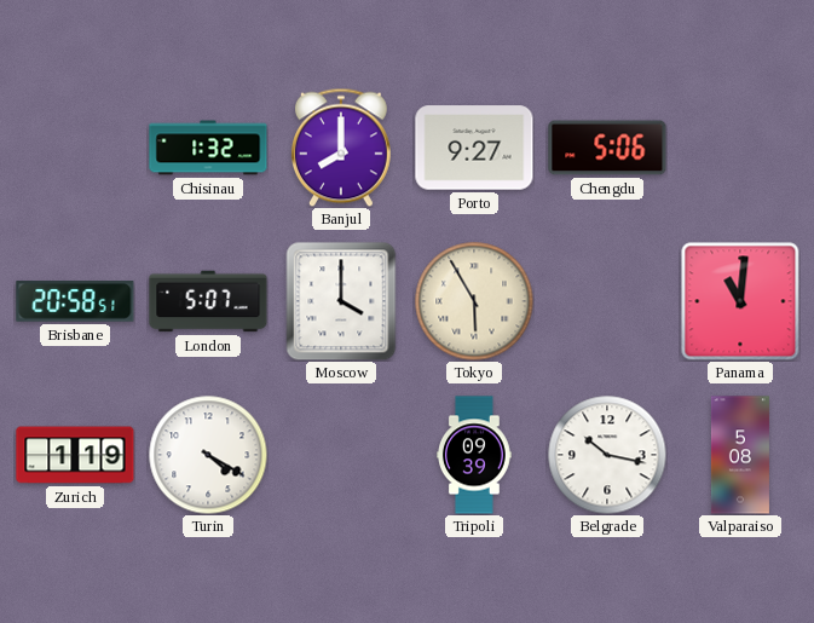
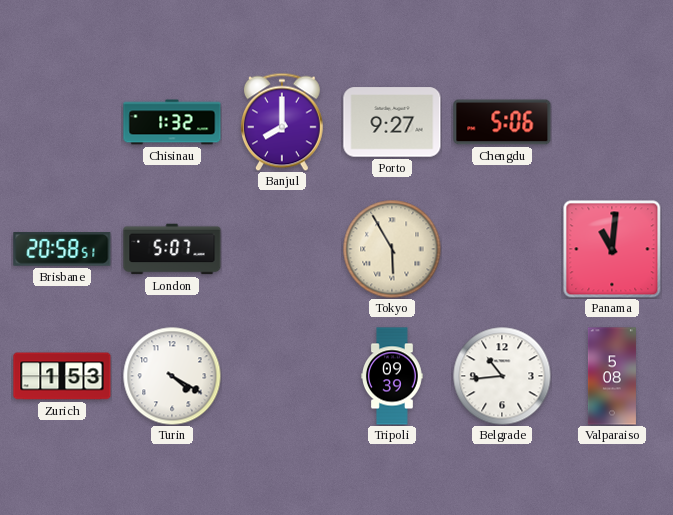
Moscow: 4:00 -> none
Zurich: 1:19 -> 1:53
Belgrade: 10:17 -> 10:44
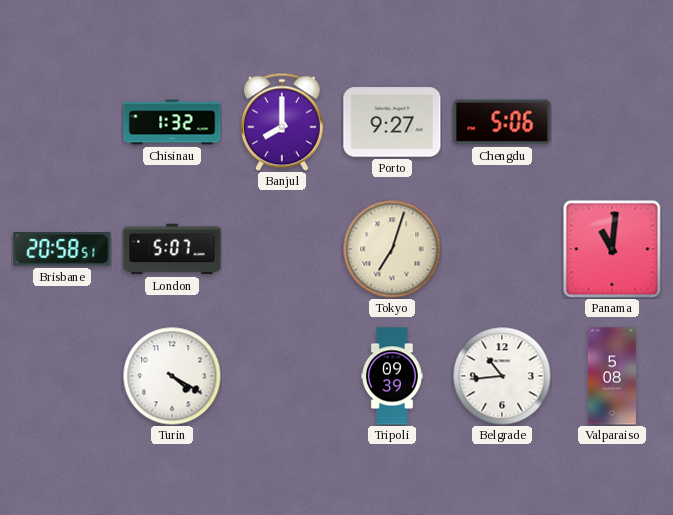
Tokyo: 5:55 -> 7:03
Zurich: 1:53 -> none
